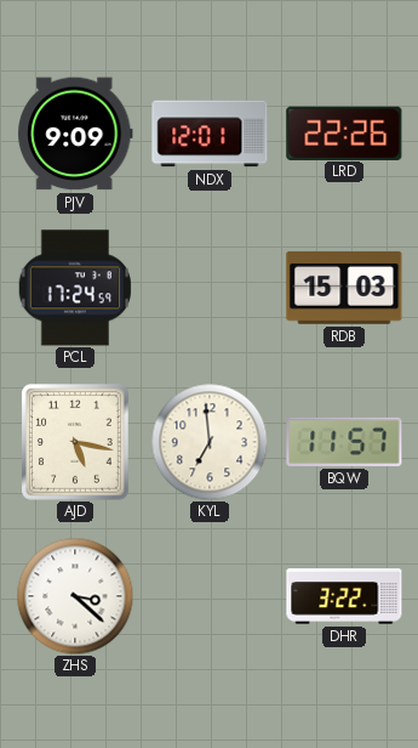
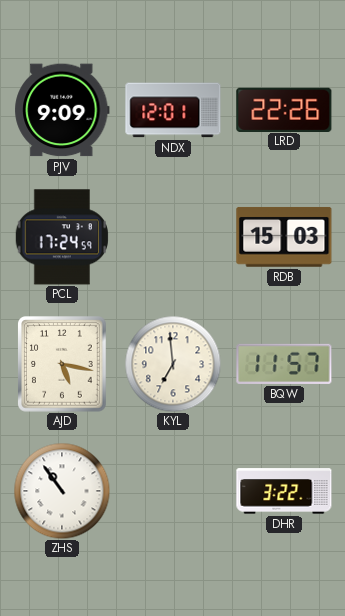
ZHS: 3:22 -> 10:54
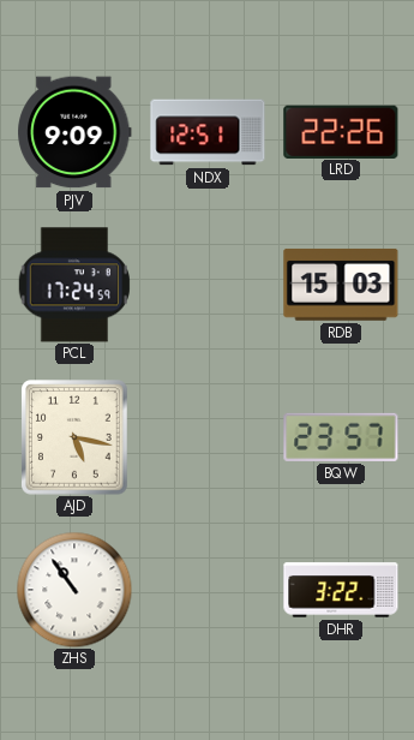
NDX: 12:01 -> 12:51
KYL: 6:59 -> none
BQW: 11:57 -> 23:57
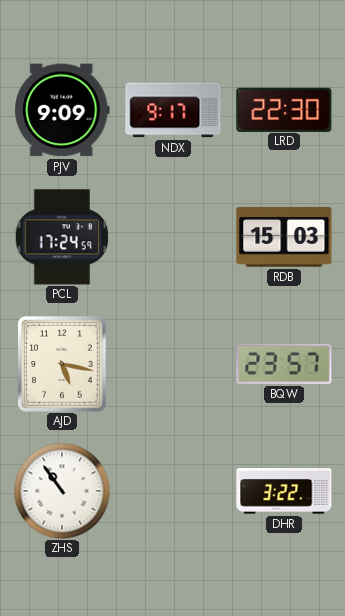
NDX: 12:51 -> 9:17
LRD: 22:26 -> 22:30
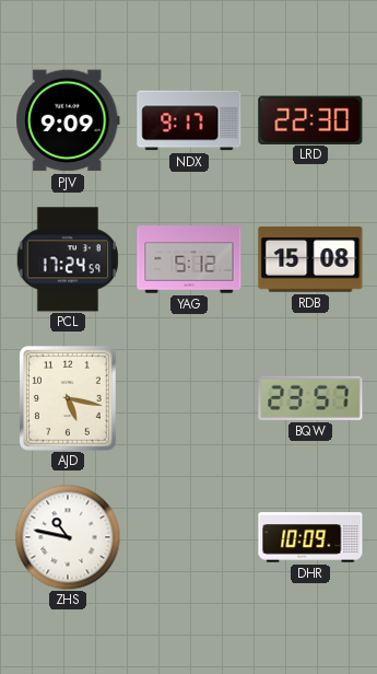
YAG: none -> 5:12
RDB: 15:03 -> 15:08
ZHS: 10:54 -> 10:47
DHR: 3:22 -> 10:09
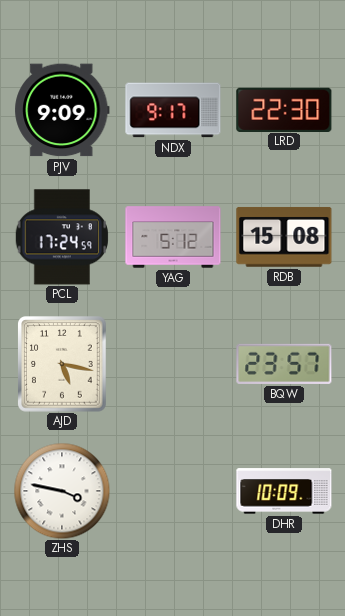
ZHS: 10:47 -> 3:47
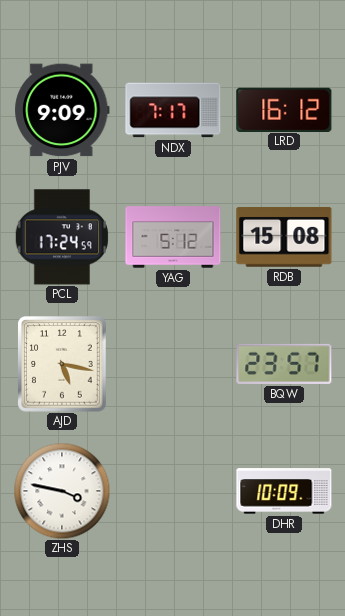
NDX: 9:17 -> 7:17
LRD: 22:30 -> 16:12
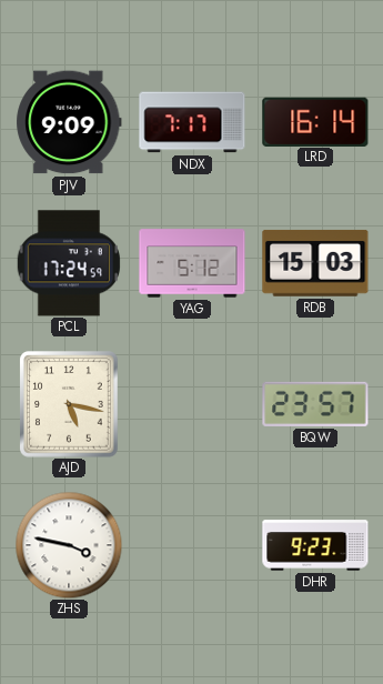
LRD: 16:12 -> 16:14
RDB: 15:08 -> 15:03
DHR: 10:09 -> 9:23
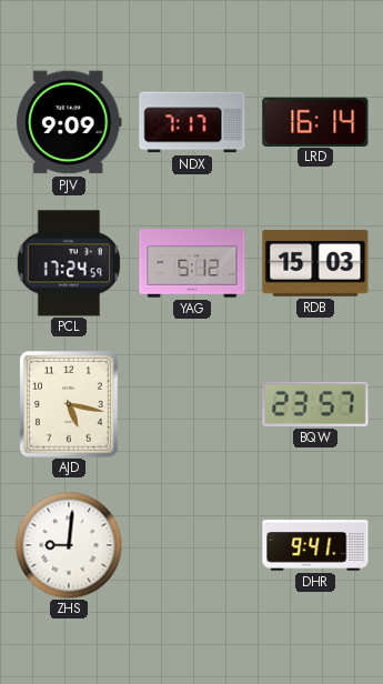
ZHS: 3:47 -> 9:01
DHR: 9:23 -> 9:41
